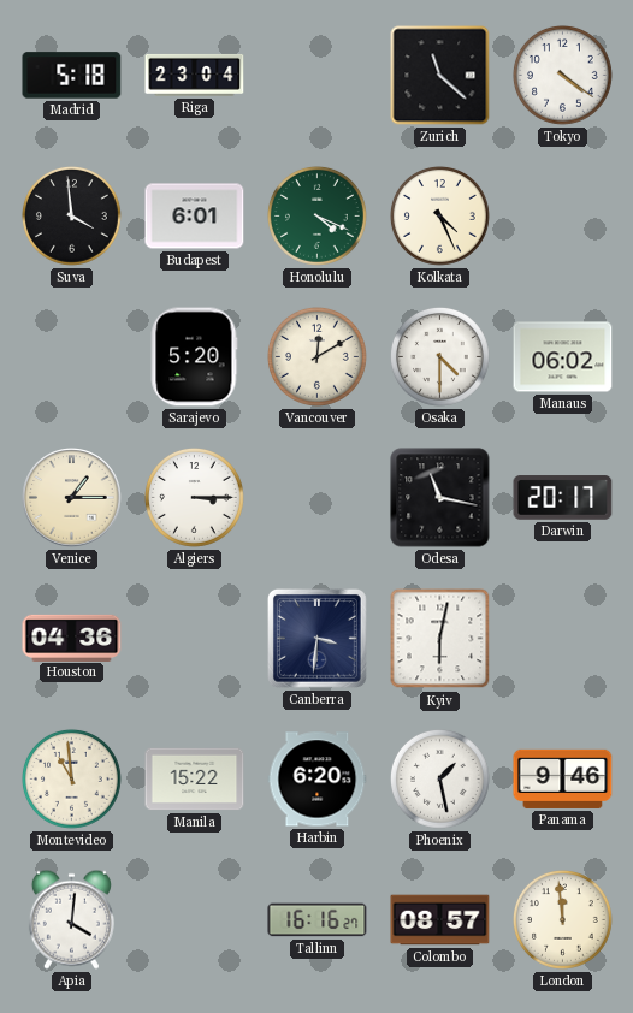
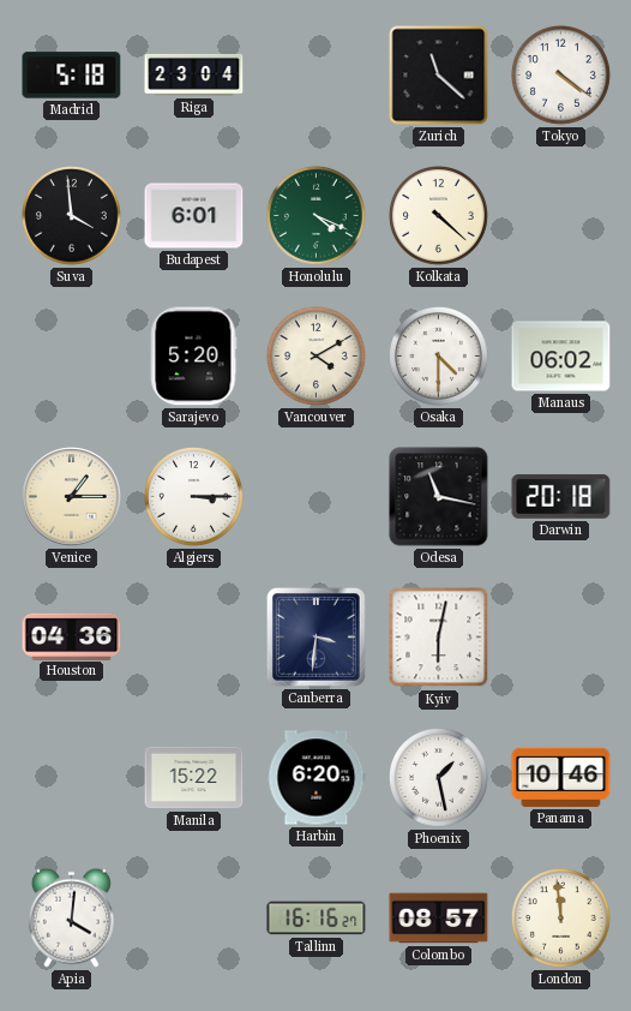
Kolkata: 4:26 -> 4:22
Vancouver: 12:10 -> 4:10
Darwin: 20:17 -> 20:18
Montevideo: 10:59 -> none
Panama: 9:46 -> 10:46
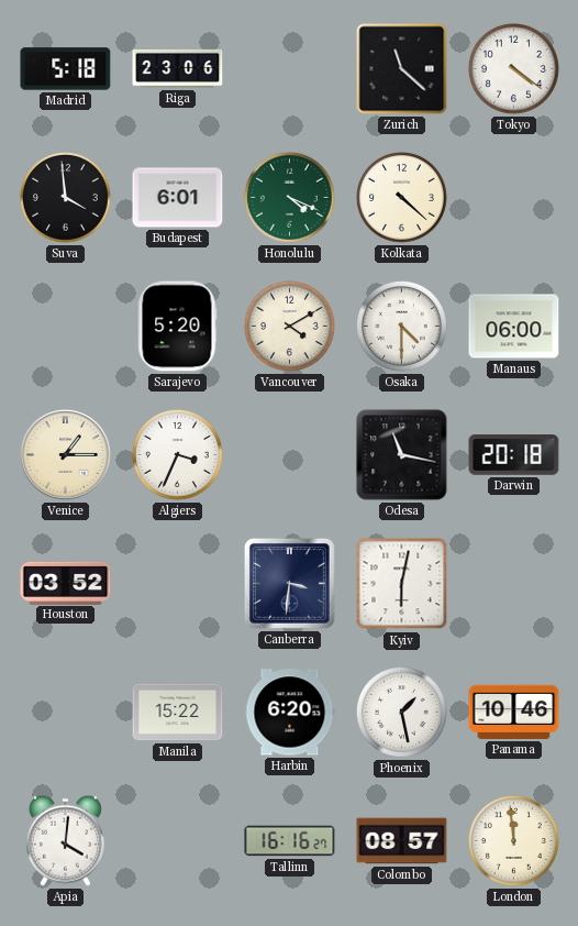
Riga: 23:04 -> 23:06
Manaus: 06:02 -> 06:00
Algiers: 3:15 -> 3:34
Houston: 04:36 -> 03:52
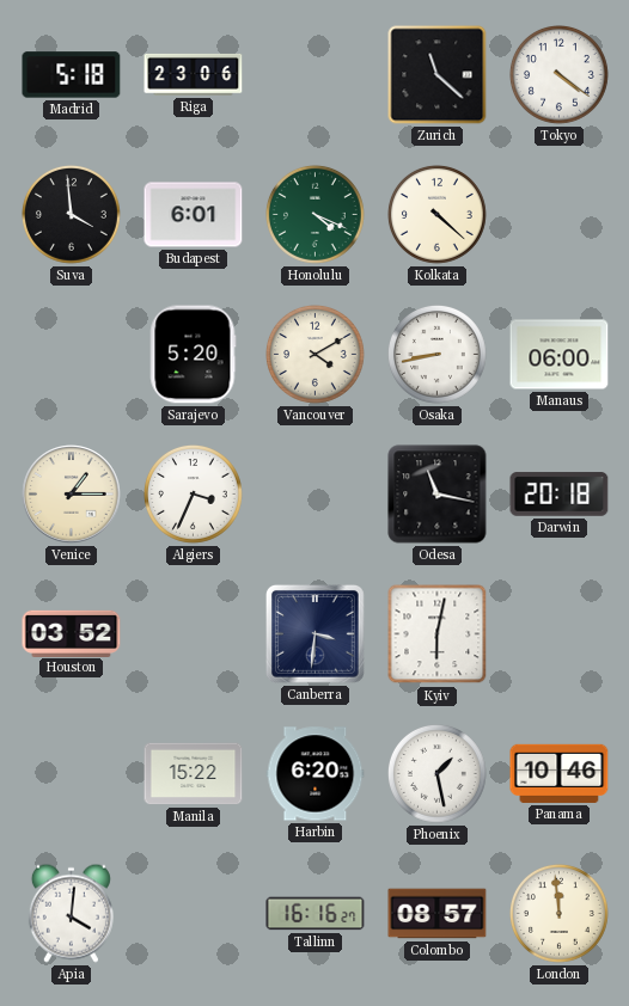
Osaka: 4:30 -> 8:43
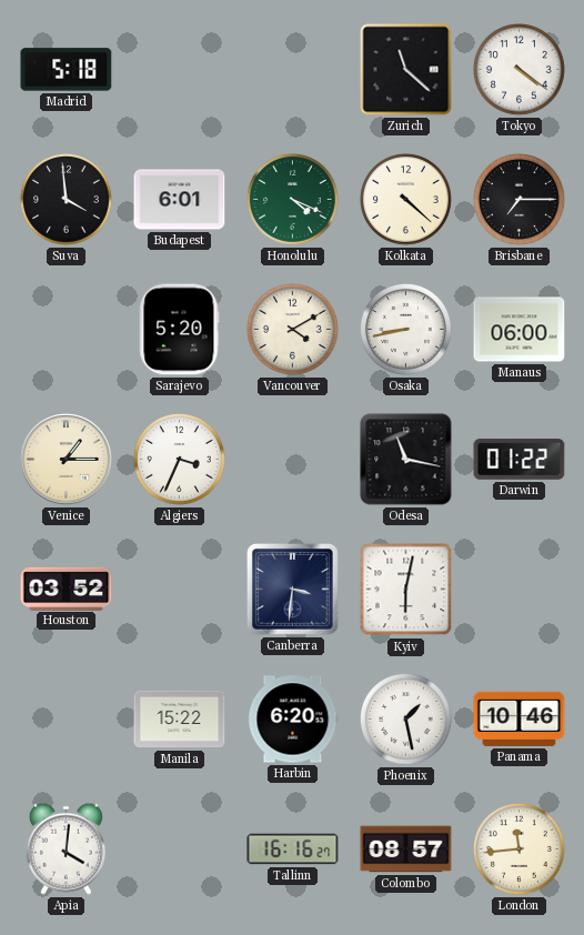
Riga: 23:06 -> none
Brisbane: none -> 7:15
Darwin: 20:18 -> 01:22
London: 11:59 -> 11:44
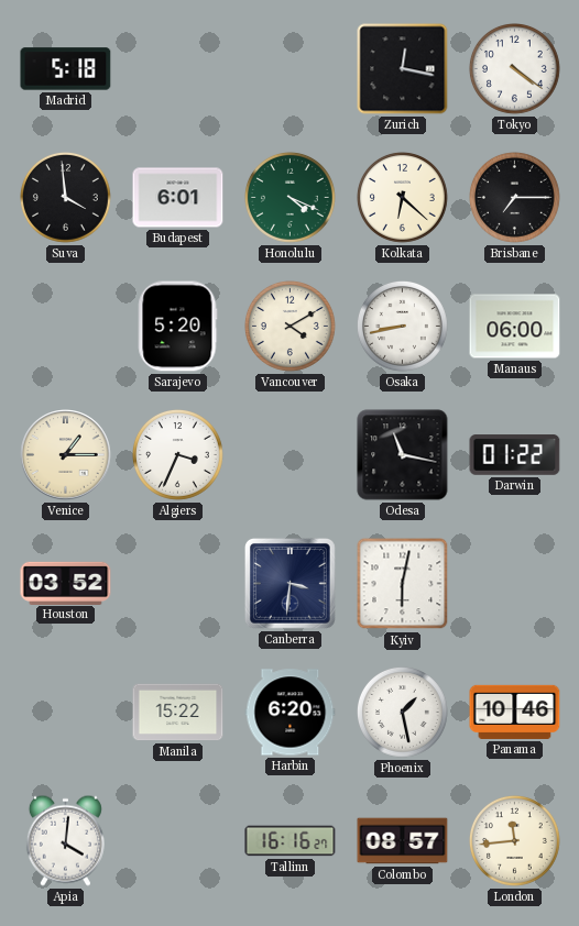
Zurich: 11:22 -> 12:17
Kolkata: 4:22 -> 6:22
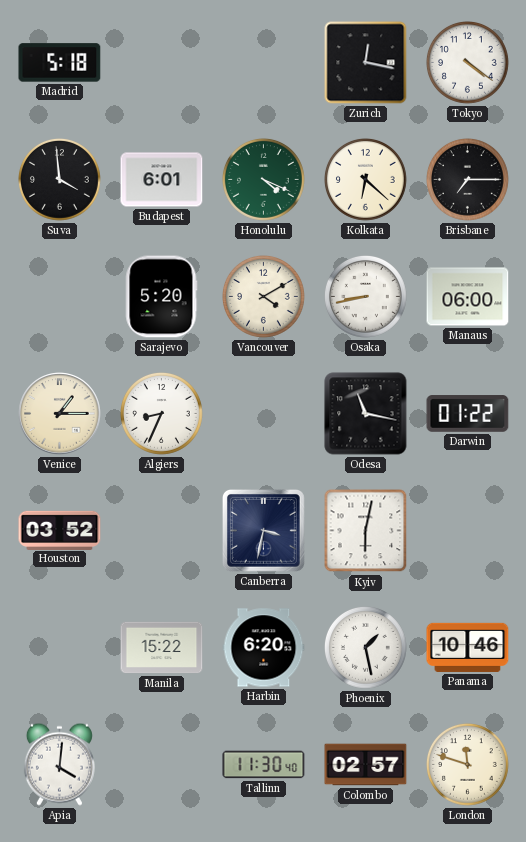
Algiers: 3:34 -> 8:34
Canberra: 3:31 -> 3:32
Tallinn: 16:16 -> 11:30
Colombo: 08:57 -> 02:57
London: 11:44 -> 11:48
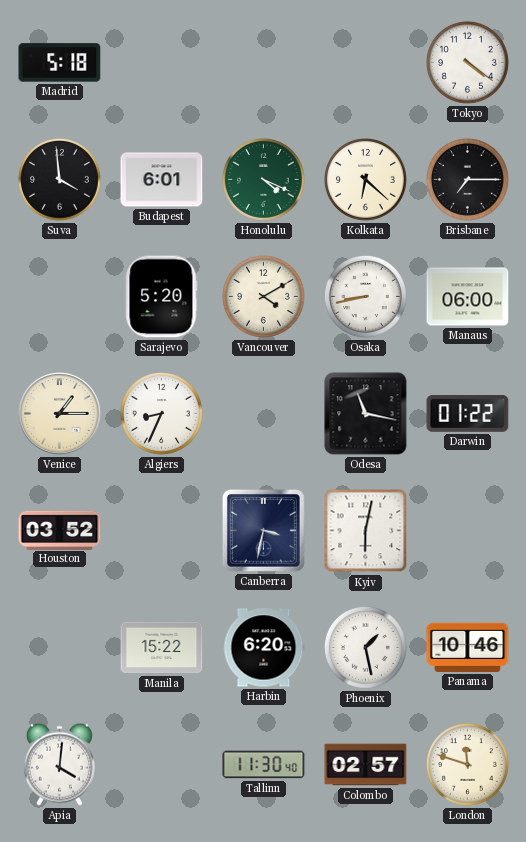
Zurich: 12:17 -> none
